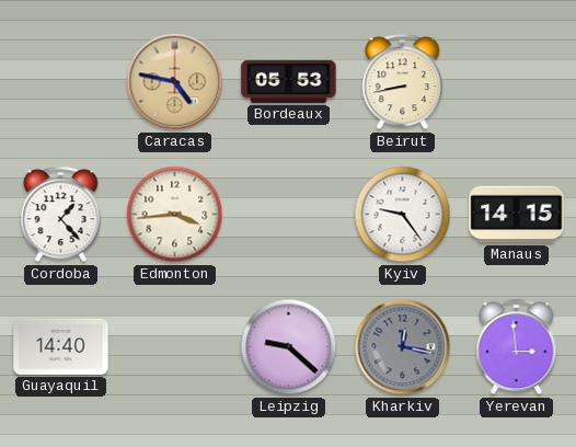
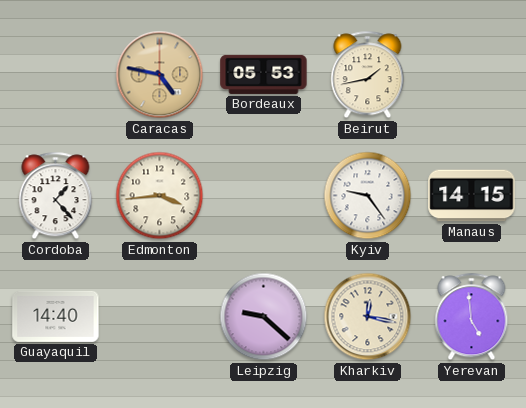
Beirut: 8:43 -> 1:43
Kharkiv dial: grey -> cream
Yerevan: 2:59 -> 4:59
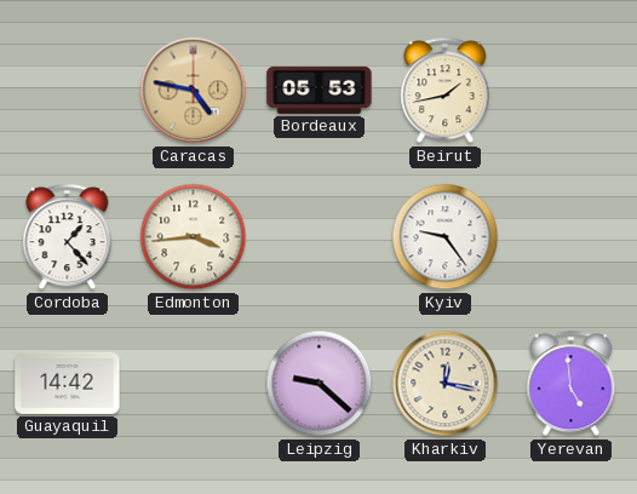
Manaus: 14:15 -> none
Guayaquil: 14:40 -> 14:42
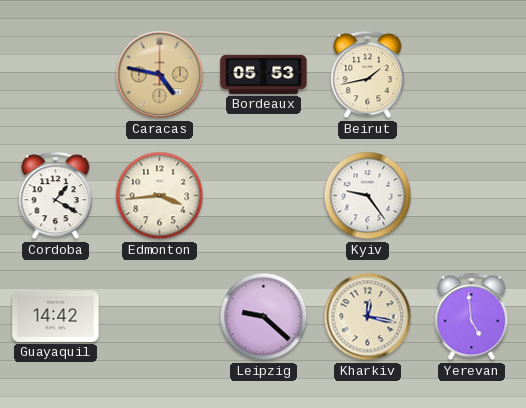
Cordoba: 1:23 -> 1:20
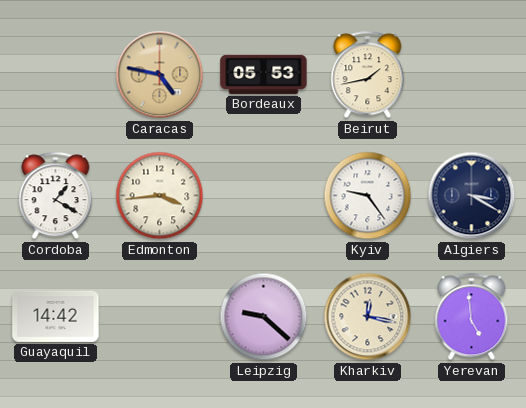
Algiers: none -> 3:20
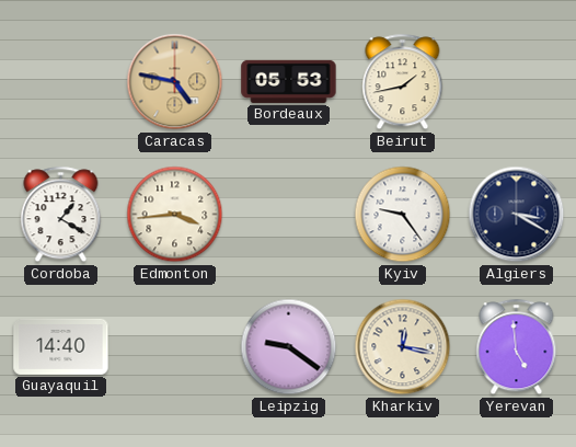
Guayaquil: 14:42 -> 14:40
Leipzig: 9:22 -> 9:21
